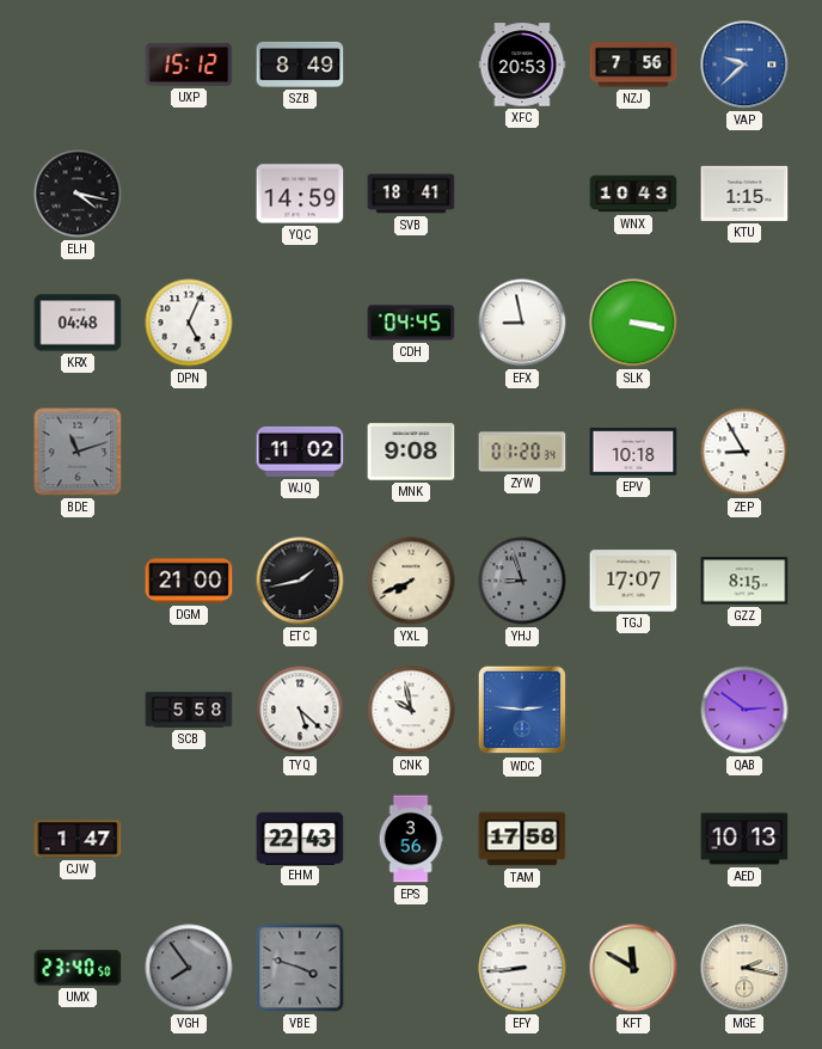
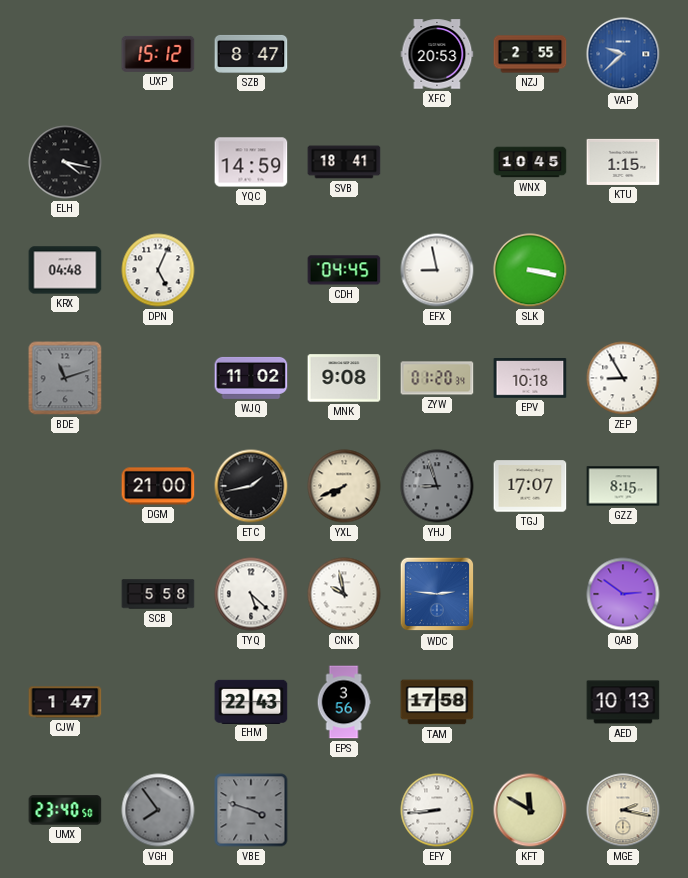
SZB: 8:49 -> 8:47
NZJ: 7:56 -> 2:55
WNX: 10:43 -> 10:45
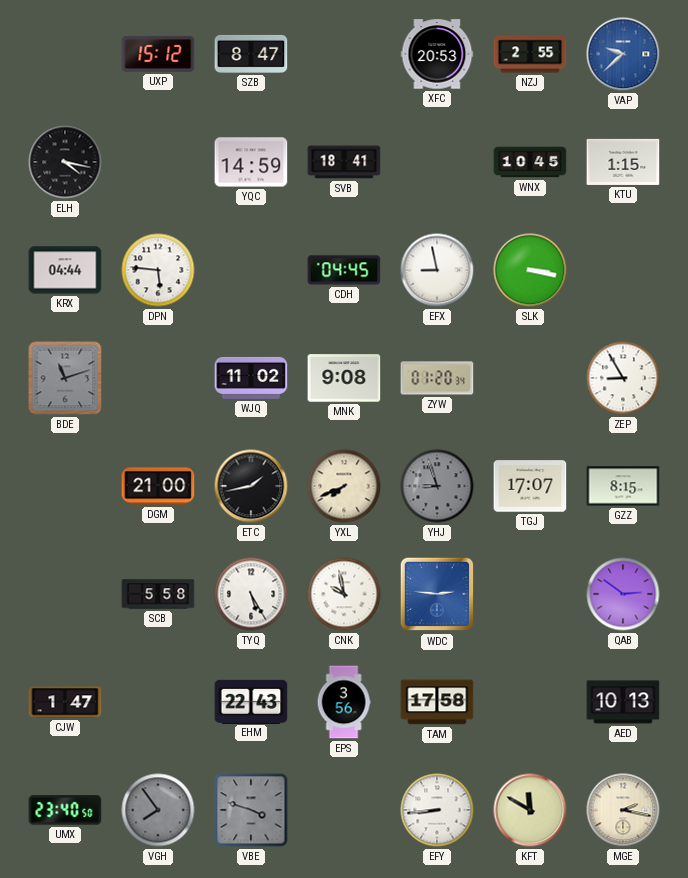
KRX: 04:48 -> 04:44
DPN: 5:04 -> 5:46
EPV: 10:18 -> none
TYQ: 5:22 -> 5:25
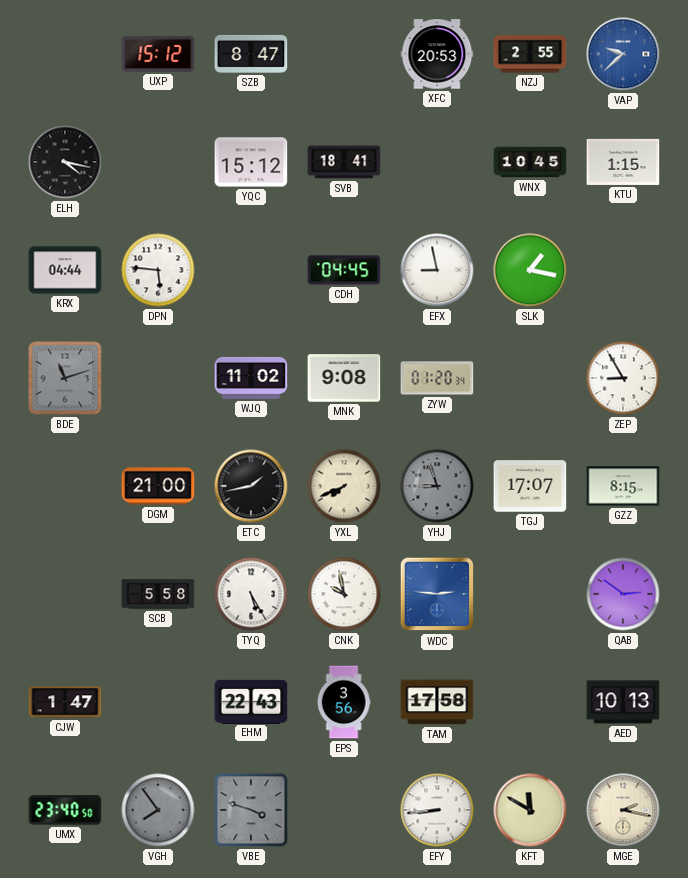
YQC: 14:59 -> 15:12
SLK: 3:17 -> 1:17
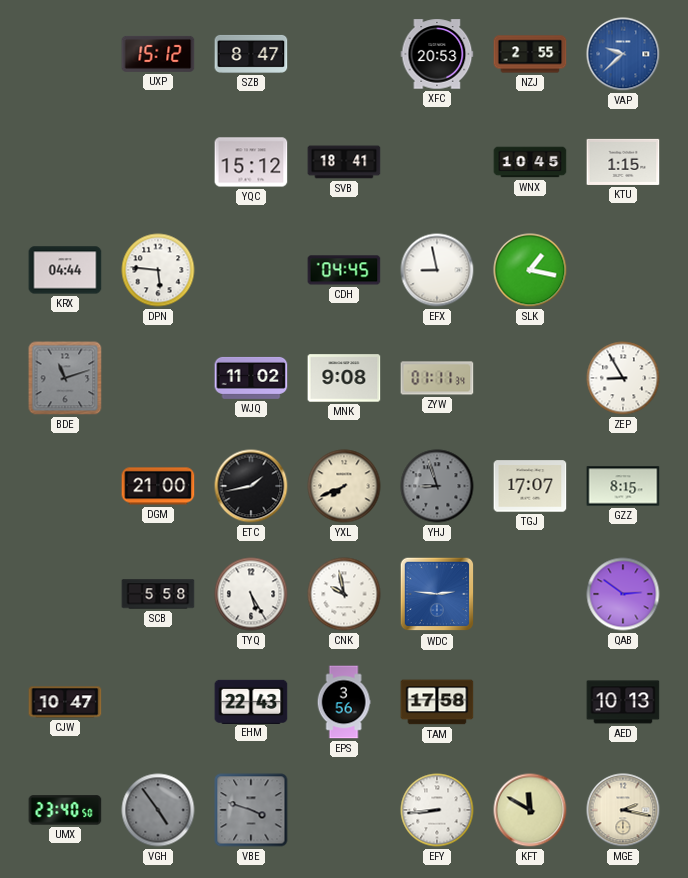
ELH: 4:17 -> none
ZYW: 01:20 -> 01:11
CJW: 1:47 -> 10:47
VGH: 7:54 -> 4:54
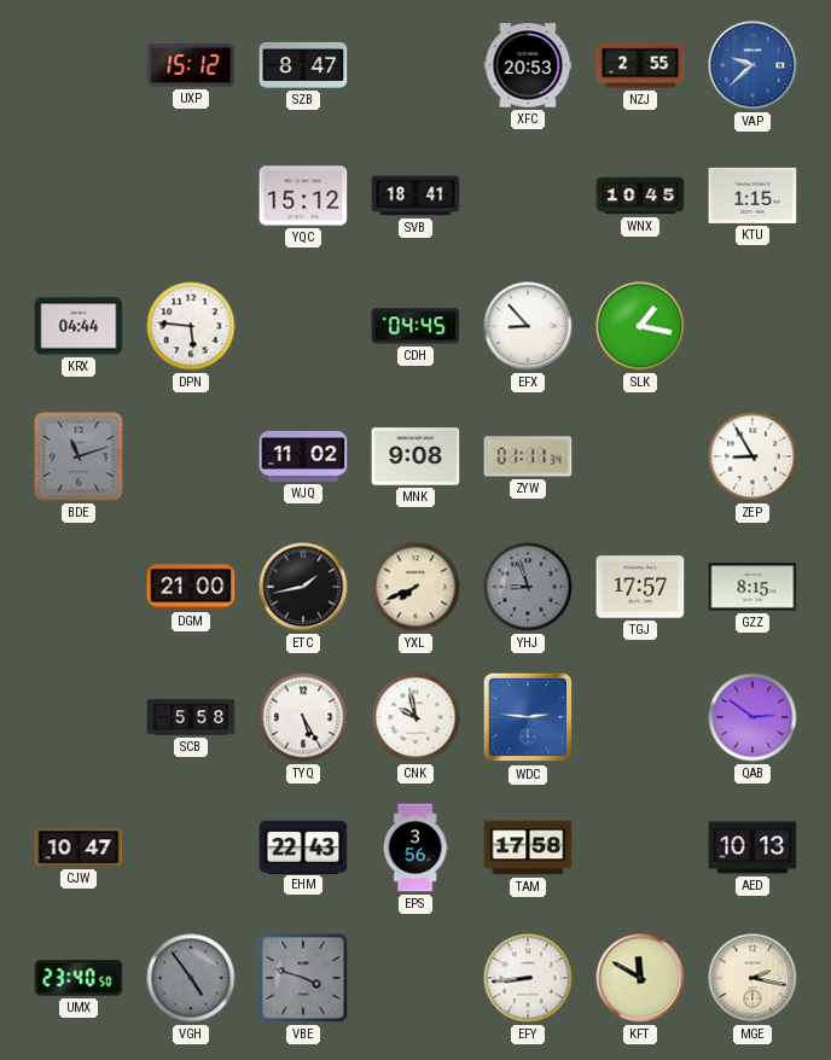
EFX: 8:58 -> 8:53
TGJ: 17:07 -> 17:57
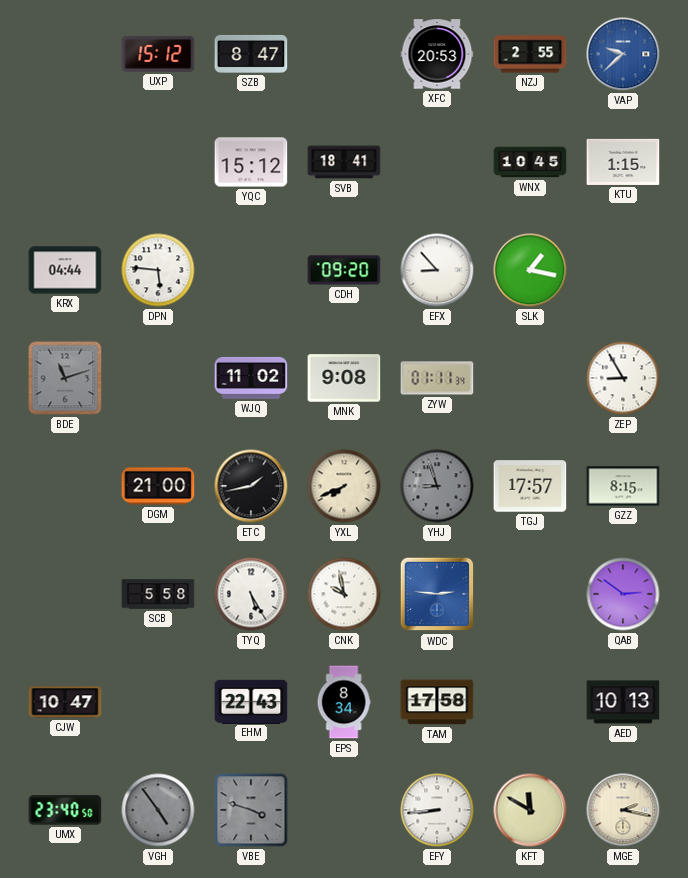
CDH: 04:45 -> 09:20
EPS: 3:56 -> 8:34
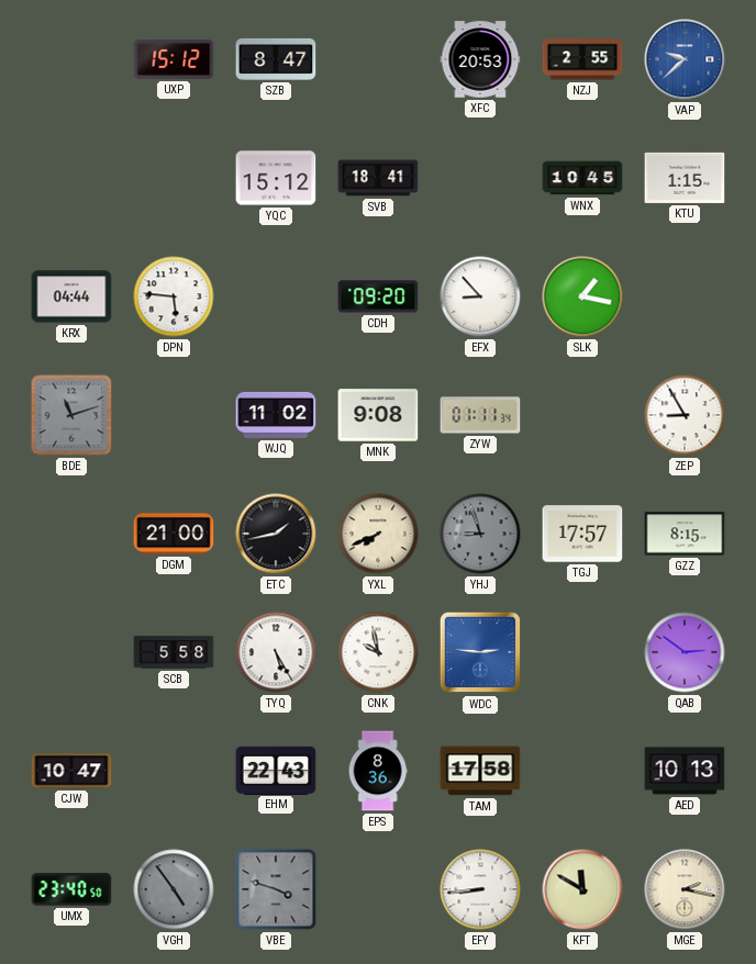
EPS: 8:34 -> 8:36
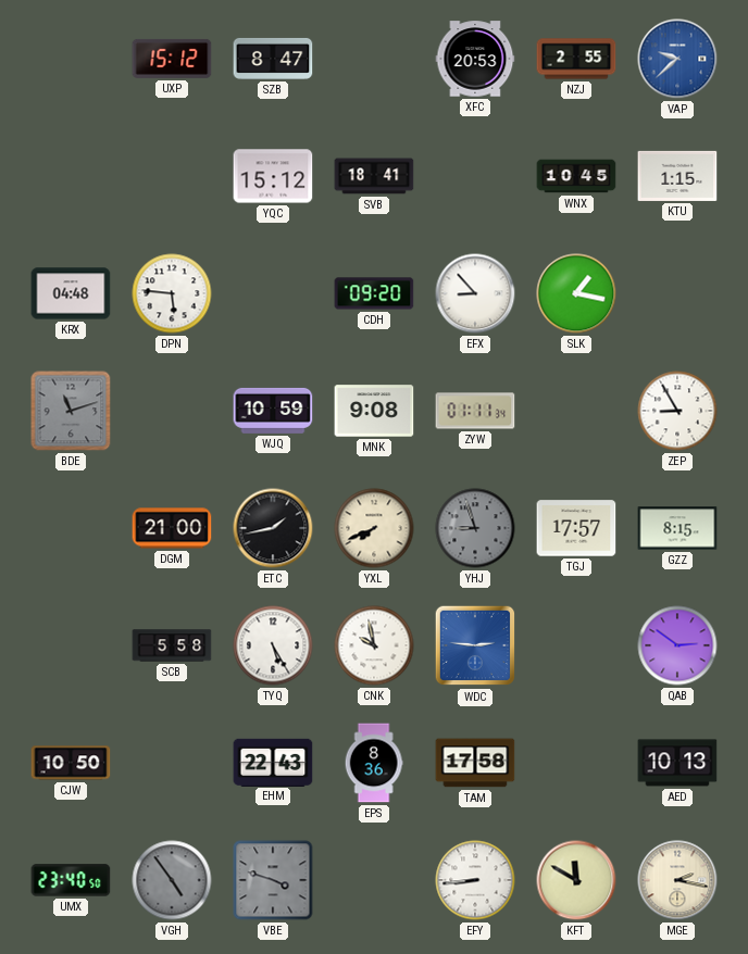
KRX: 04:44 -> 04:48
WJQ: 11:02 -> 10:59
CJW: 10:47 -> 10:50
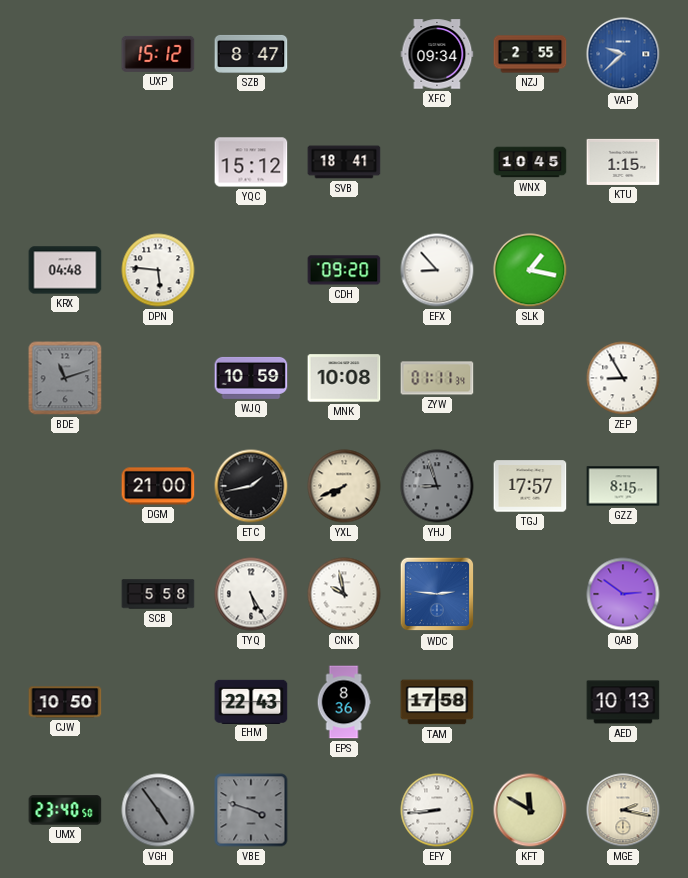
XFC: 20:53 -> 09:34
MNK: 9:08 -> 10:08
